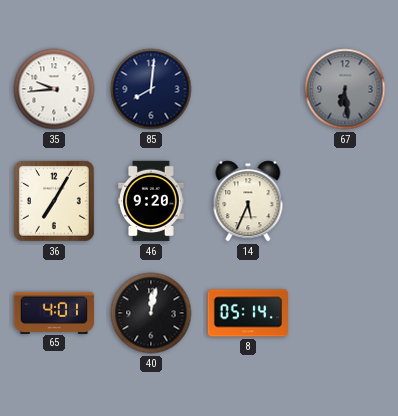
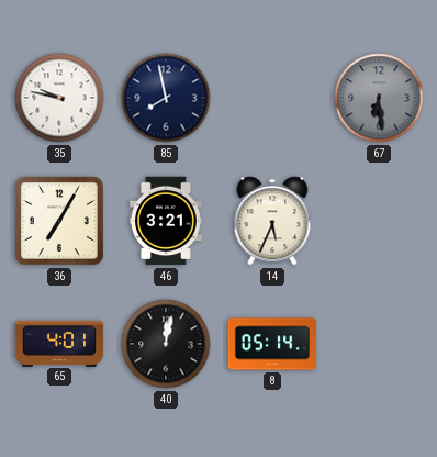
35: 9:44 -> 9:47
85: 8:01 -> 7:58
46: 9:20 -> 3:21
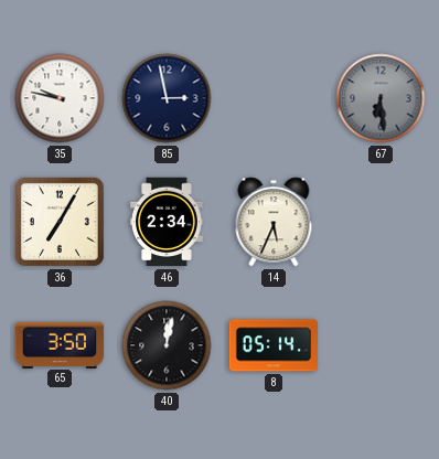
85: 7:58 -> 2:58
46: 3:21 -> 2:34
65: 4:01 -> 3:50
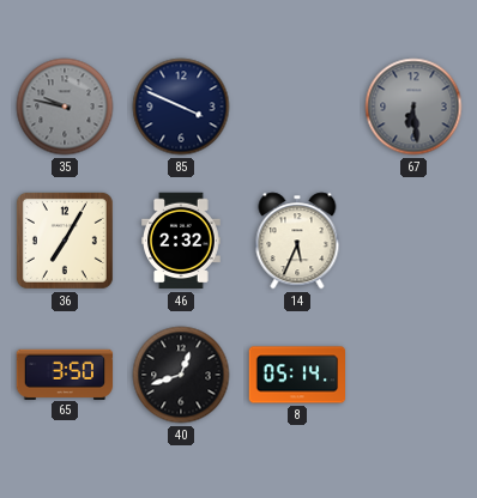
35 dial: white -> grey
85: 2:58 -> 3:49
46: 2:34 -> 2:32
40: 12:02 -> 12:42
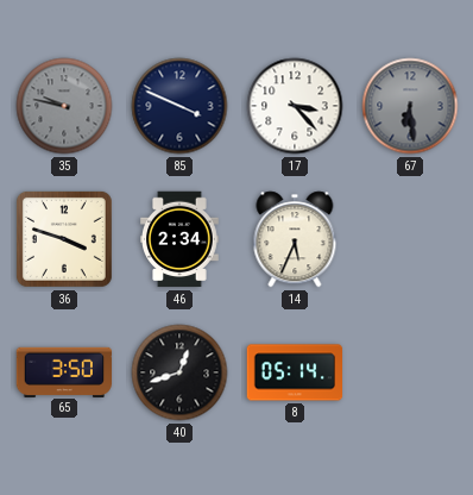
17: none -> 3:23
36: 7:05 -> 3:48
46: 2:32 -> 2:34
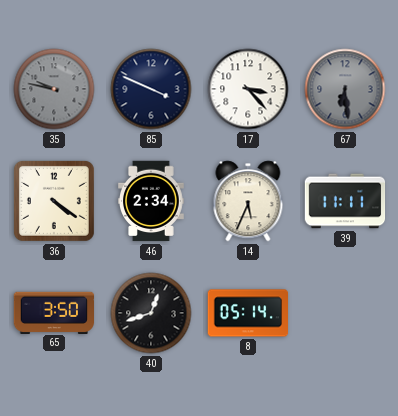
36: 3:48 -> 4:21
39: none -> 11:11
